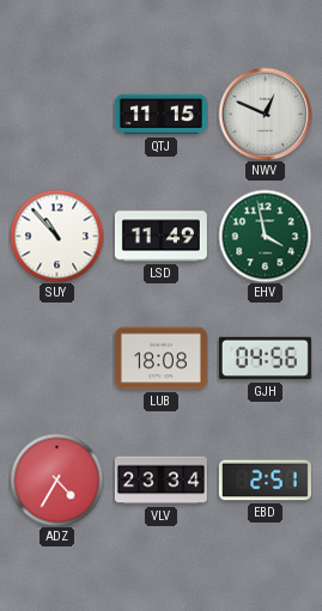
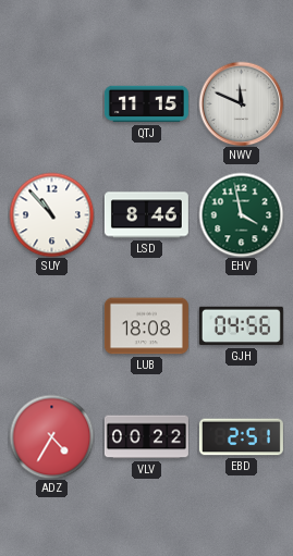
NWV: 12:49 -> 11:49
LSD: 11:49 -> 8:46
VLV: 23:34 -> 00:22
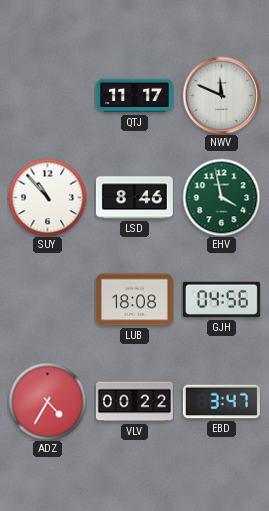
QTJ: 11:15 -> 11:17
EBD: 2:51 -> 3:47
